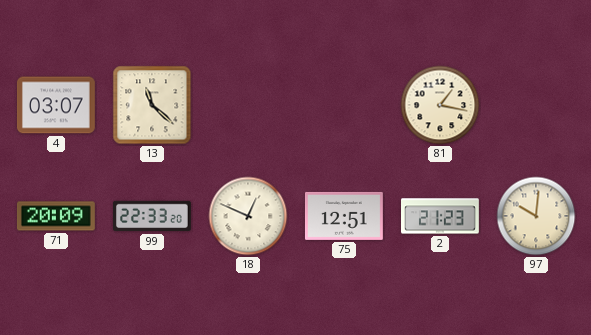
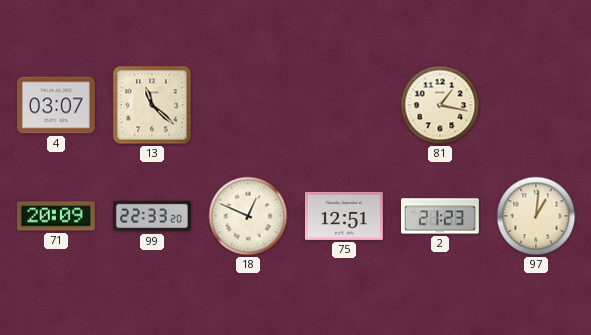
97: 10:01 -> 1:01
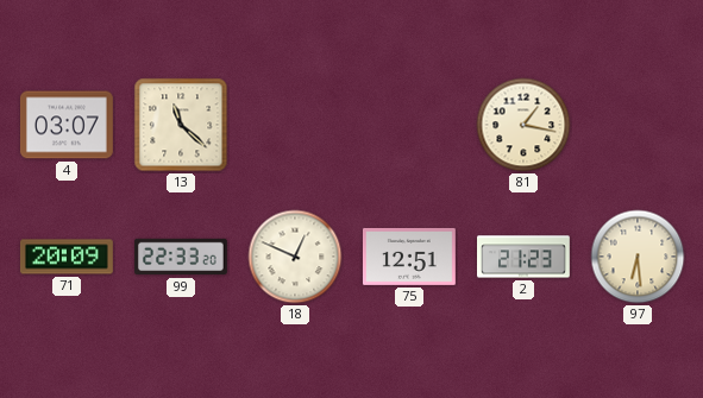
97: 1:01 -> 6:29
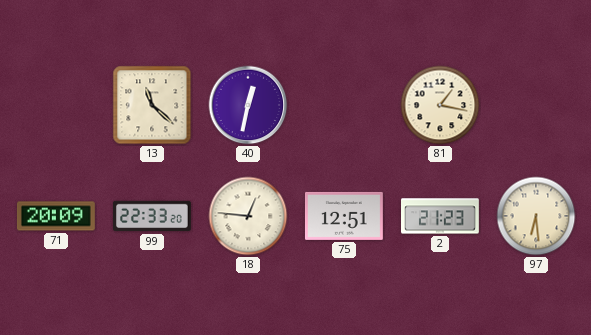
4: 03:07 -> none
40: none -> 12:32
18: 12:49 -> 12:46
